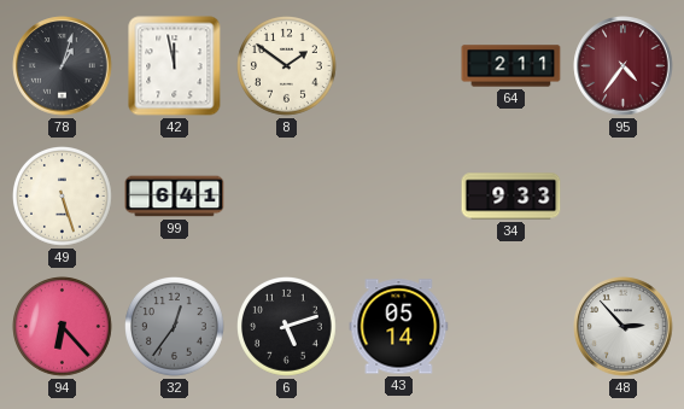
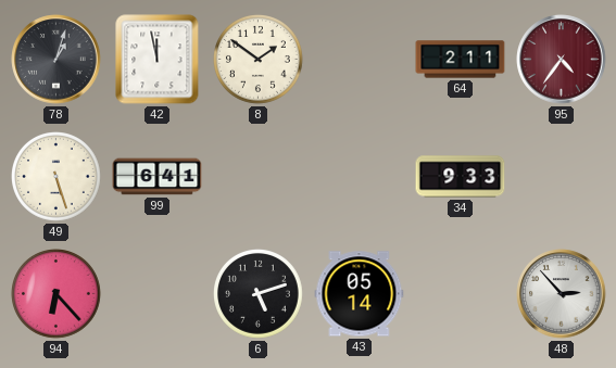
32: 12:36 -> none
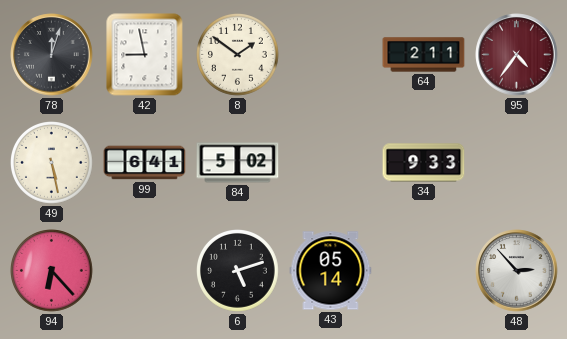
78: 1:03 -> 12:03
42: 11:58 -> 8:58
49: 5:27 -> 5:28
84: none -> 5:02
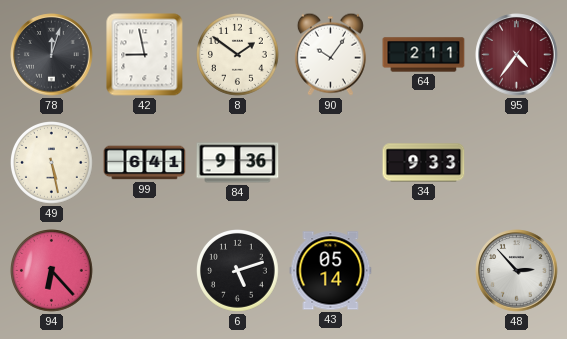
90: none -> 10:06
84: 5:02 -> 9:36
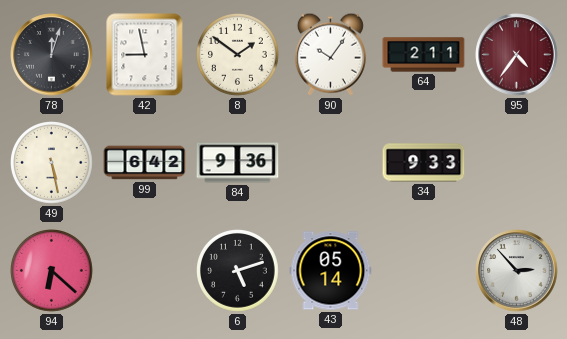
99: 6:41 -> 6:42
94: 6:23 -> 6:22
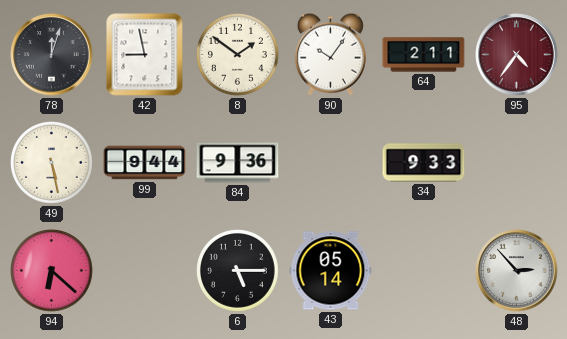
99: 6:42 -> 9:44
6: 5:12 -> 5:15
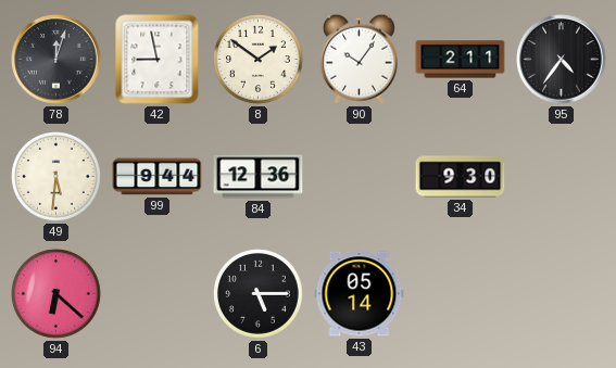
95 dial: burgundy -> black
49: 5:28 -> 5:31
84: 9:36 -> 12:36
34: 9:33 -> 9:30
48: 2:53 -> none
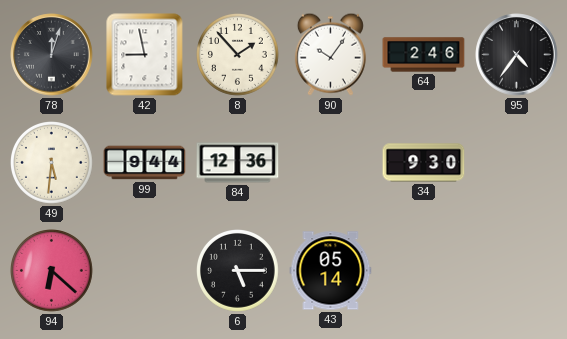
8: 1:51 -> 1:53
64: 2:11 -> 2:46
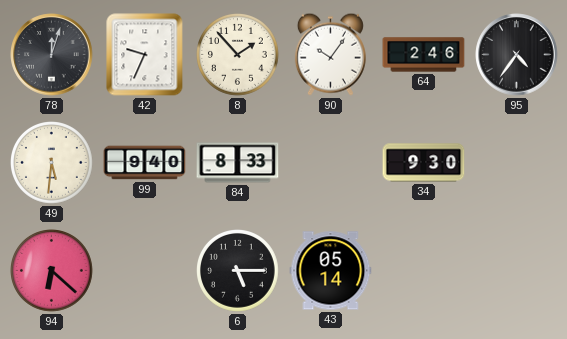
42: 8:58 -> 9:34
99: 9:44 -> 9:40
84: 12:36 -> 8:33
